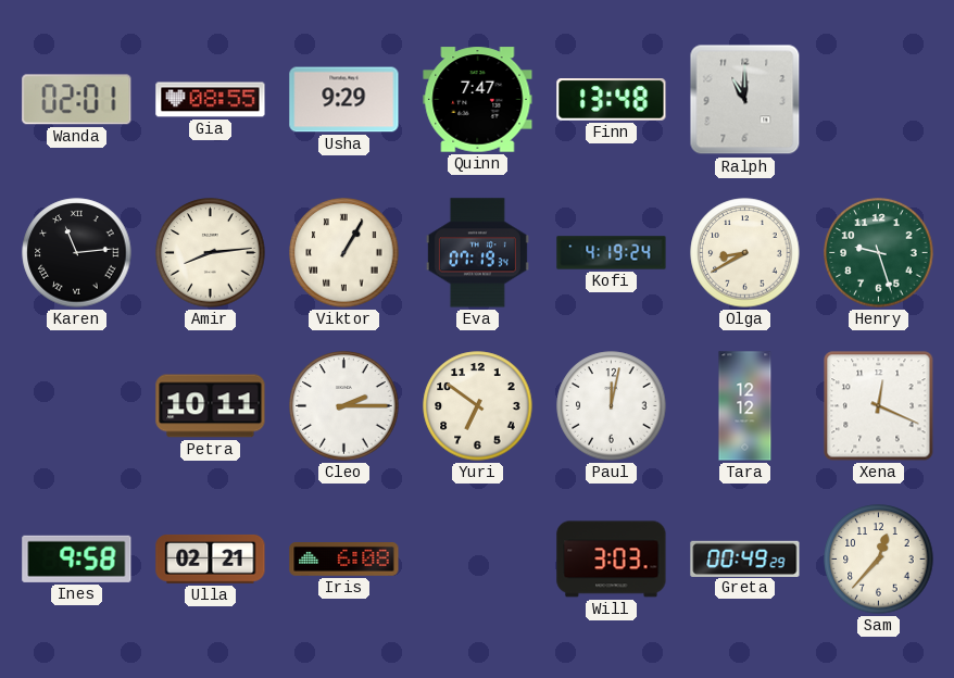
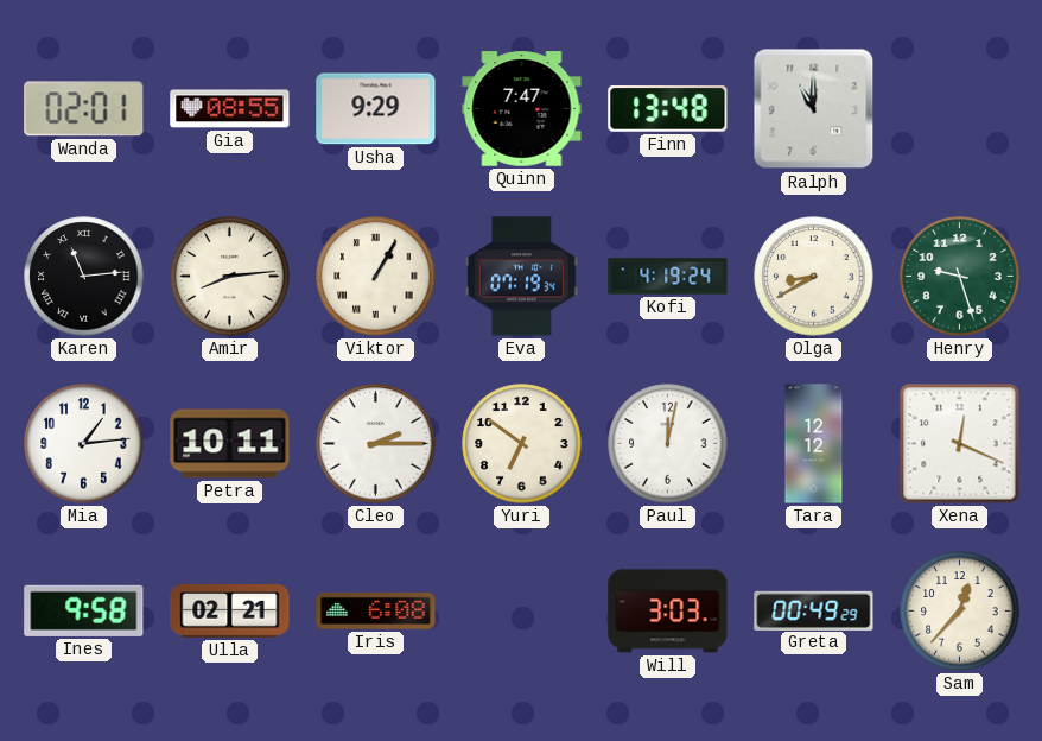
Mia: none -> 1:14
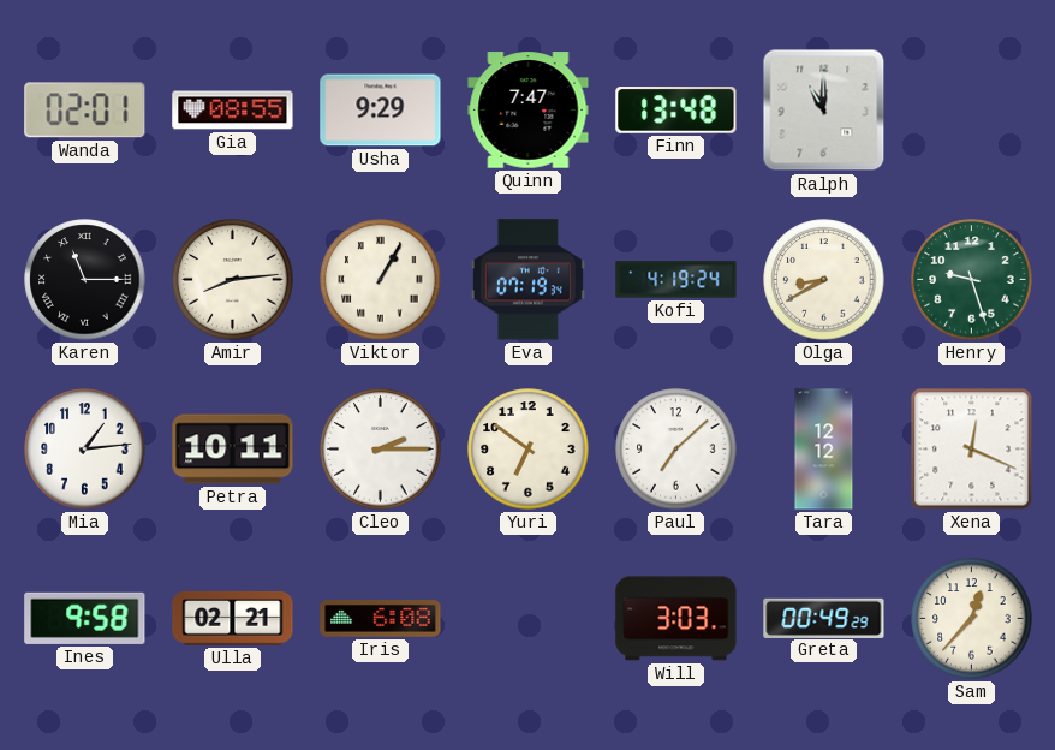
Karen: 11:14 -> 11:15
Paul: 12:02 -> 7:08
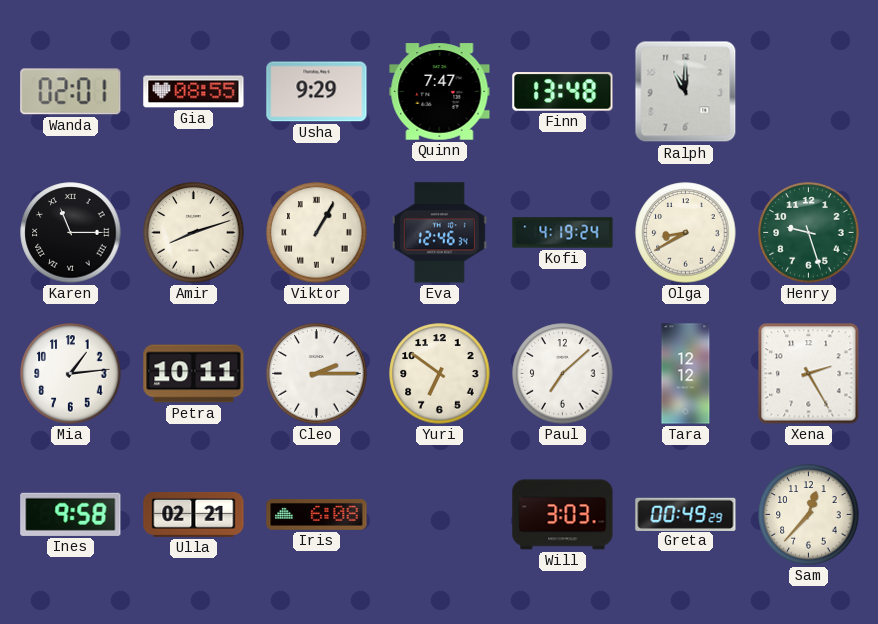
Amir: 8:14 -> 8:12
Eva: 07:19 -> 12:46
Xena: 12:19 -> 2:25
